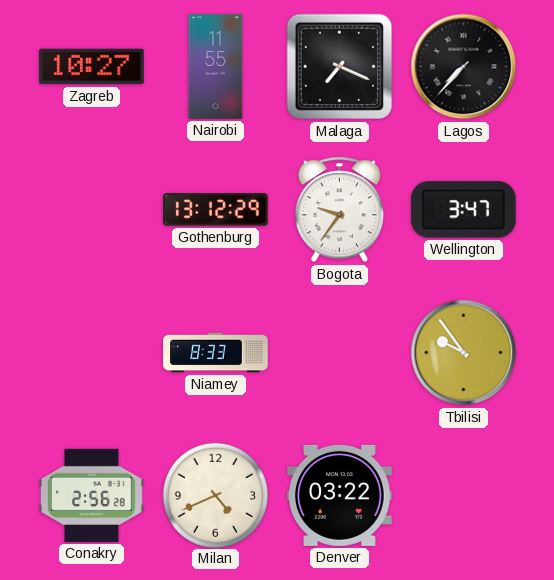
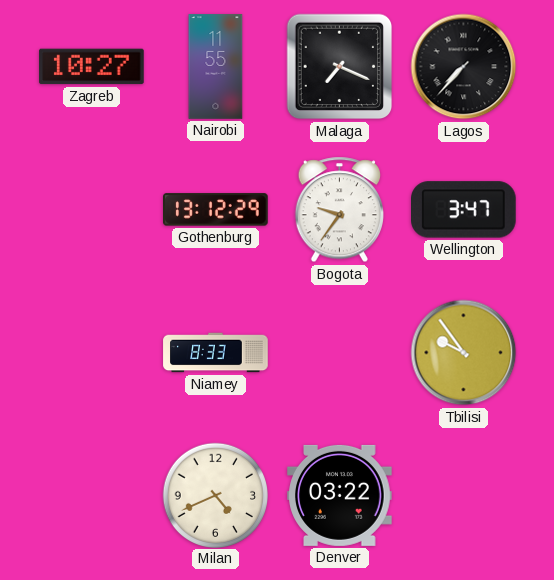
Conakry: 2:56 -> none
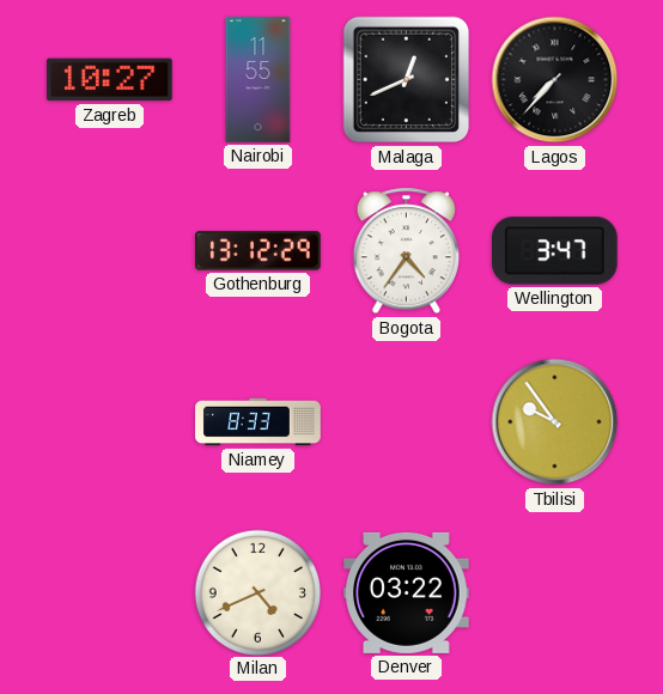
Malaga: 7:19 -> 12:41
Bogota: 9:36 -> 4:36
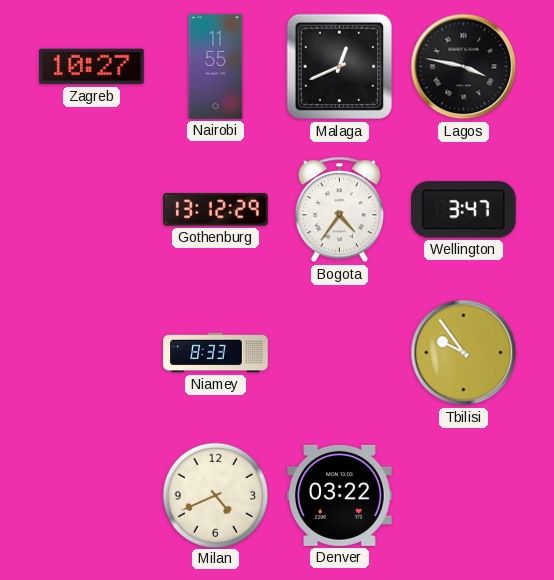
Lagos: 7:37 -> 3:47
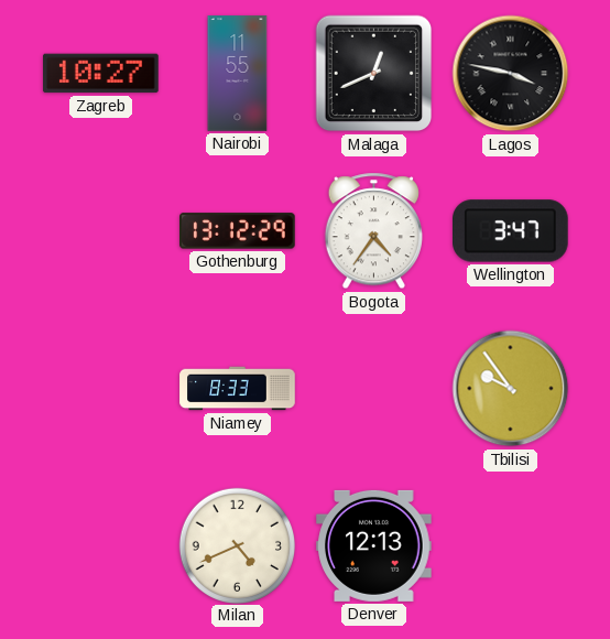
Denver: 03:22 -> 12:13
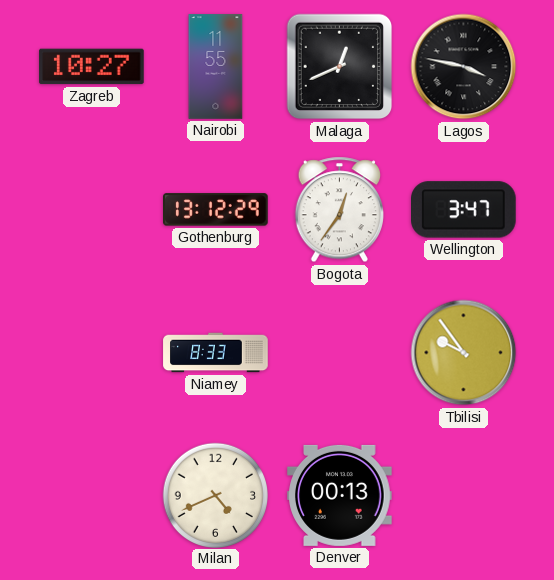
Bogota: 4:36 -> 12:36
Denver: 12:13 -> 00:13
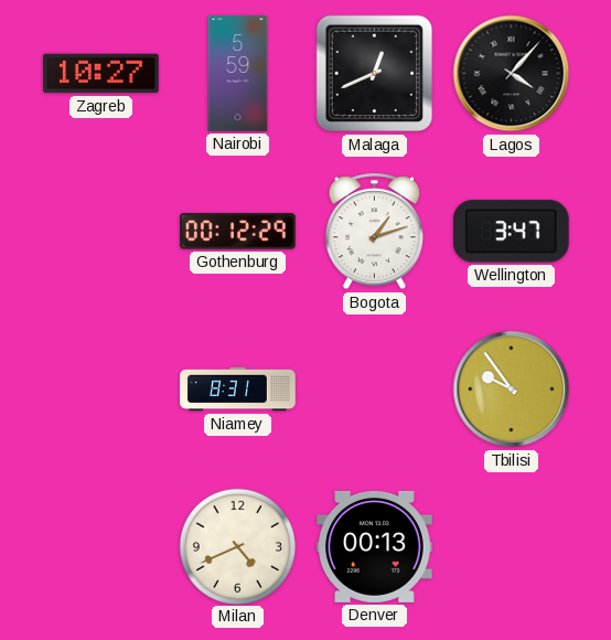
Nairobi: 11:55 -> 5:59
Lagos: 3:47 -> 4:07
Gothenburg: 13:12 -> 00:12
Bogota: 12:36 -> 1:12
Niamey: 8:33 -> 8:31
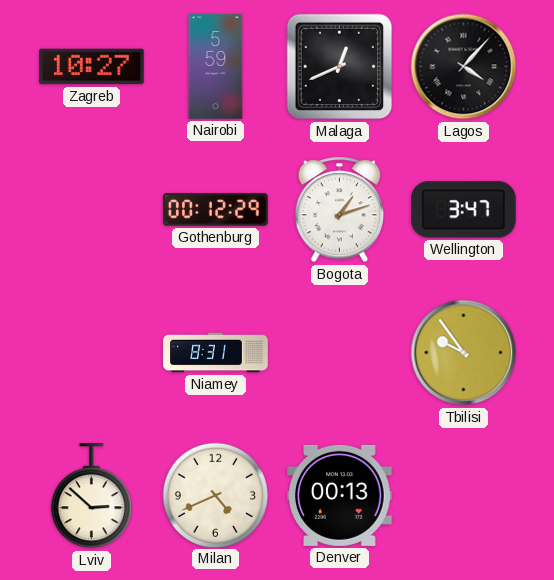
Lviv: none -> 2:52
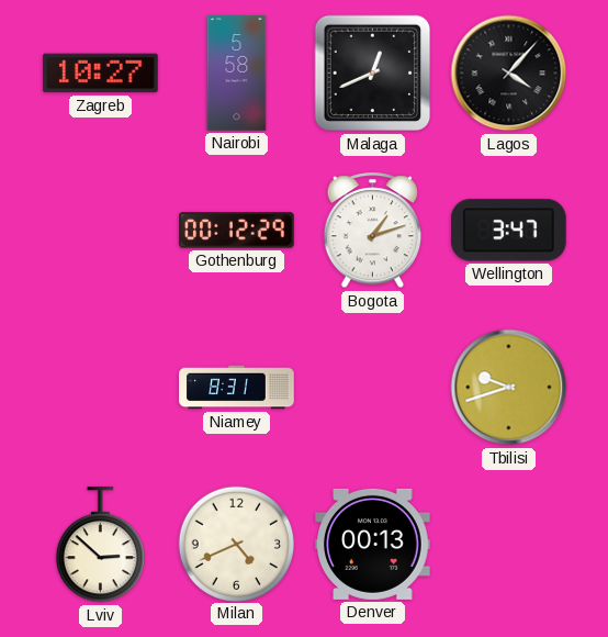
Nairobi: 5:59 -> 5:58
Tbilisi: 9:54 -> 9:42
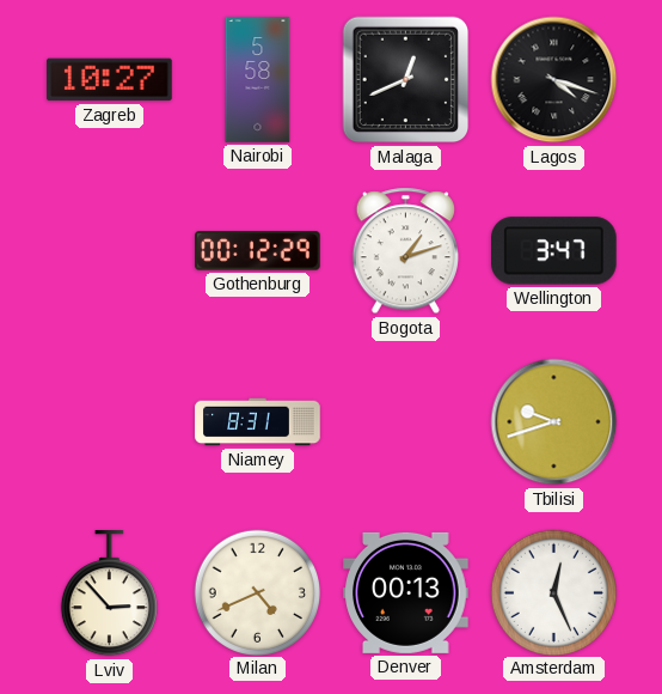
Lagos: 4:07 -> 4:18
Lviv: 2:52 -> 2:53
Amsterdam: none -> 12:26
